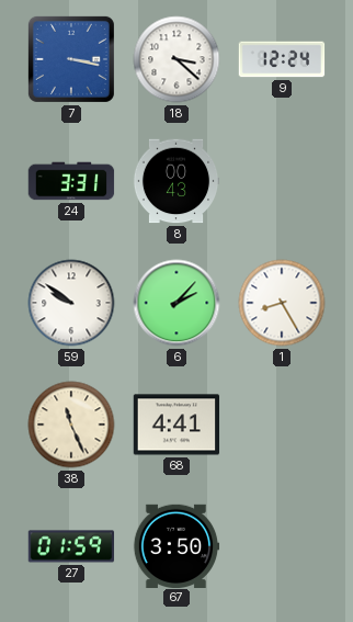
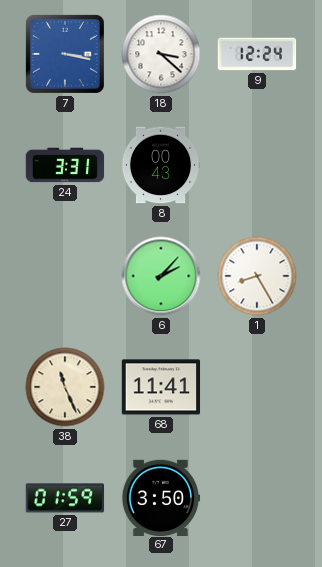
59: 9:51 -> none
68: 4:41 -> 11:41
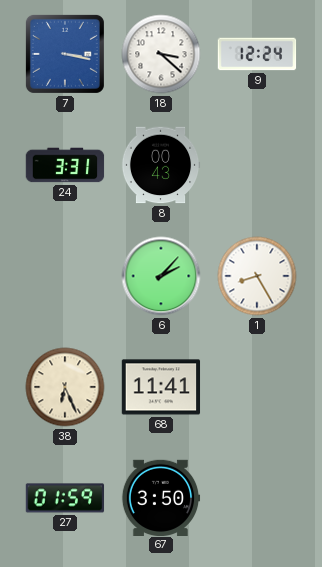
38: 11:26 -> 6:26
